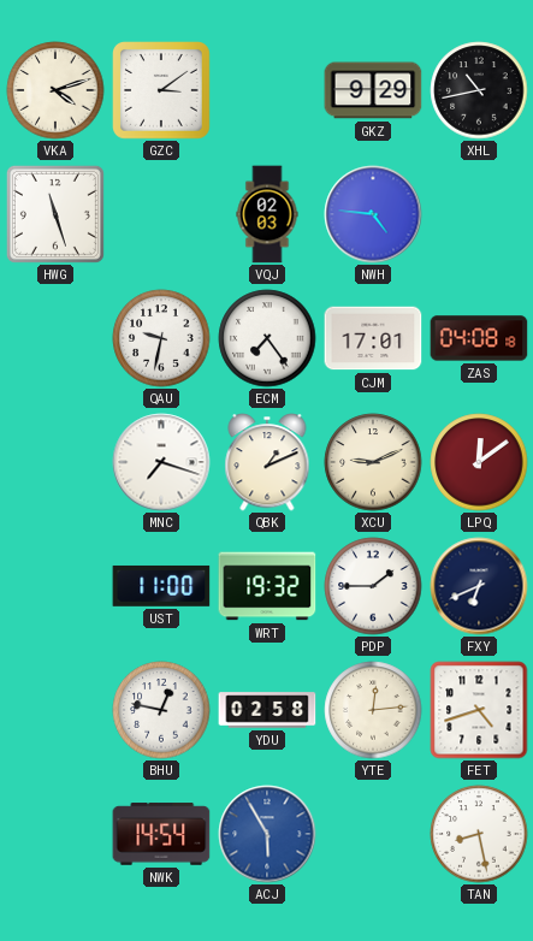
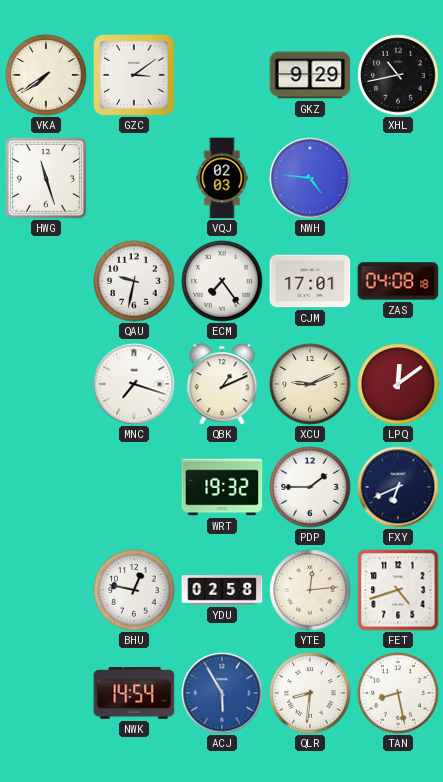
VKA: 4:12 -> 7:39
UST: 11:00 -> none
QLR: none -> 8:31
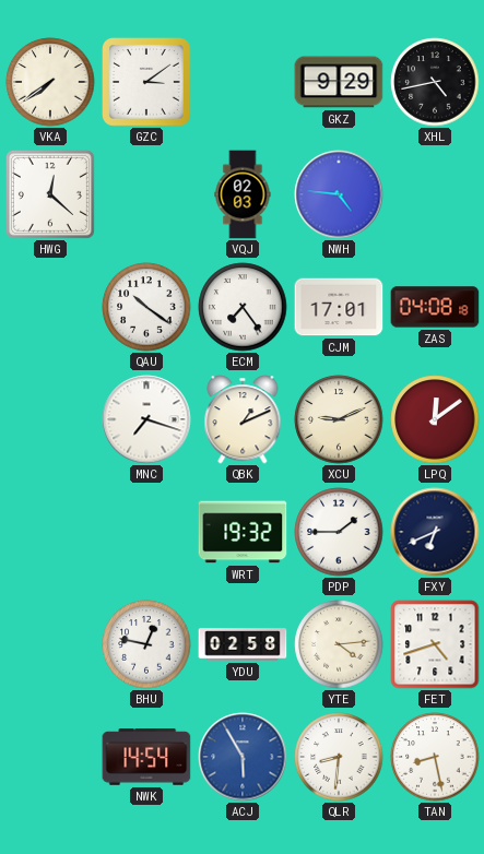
XHL: 10:43 -> 4:43
HWG: 11:27 -> 12:22
QAU: 9:32 -> 10:21
YTE: 12:14 -> 4:14
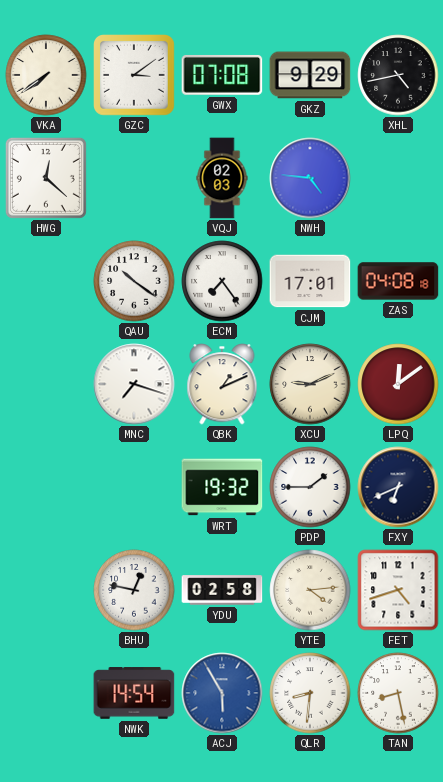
GWX: none -> 07:08
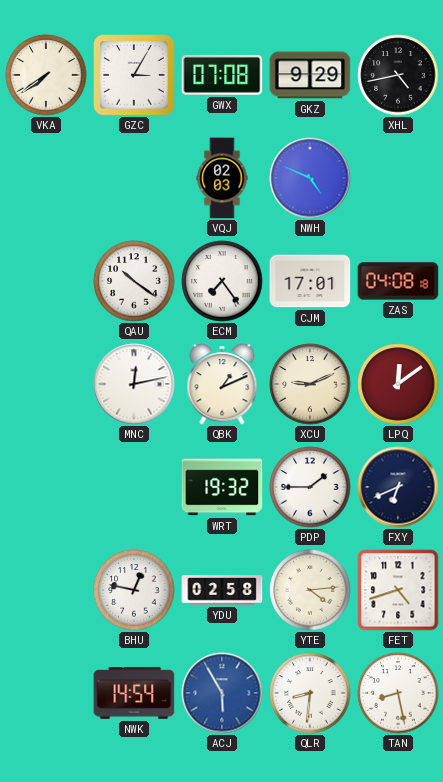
GZC: 3:09 -> 3:05
HWG: 12:22 -> none
NWH: 4:46 -> 4:49
MNC: 7:18 -> 12:13
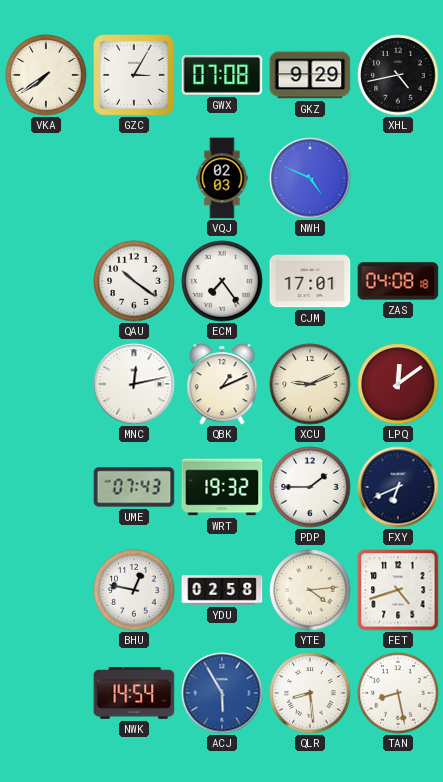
UME: none -> 07:43
QLR: 8:31 -> 8:29
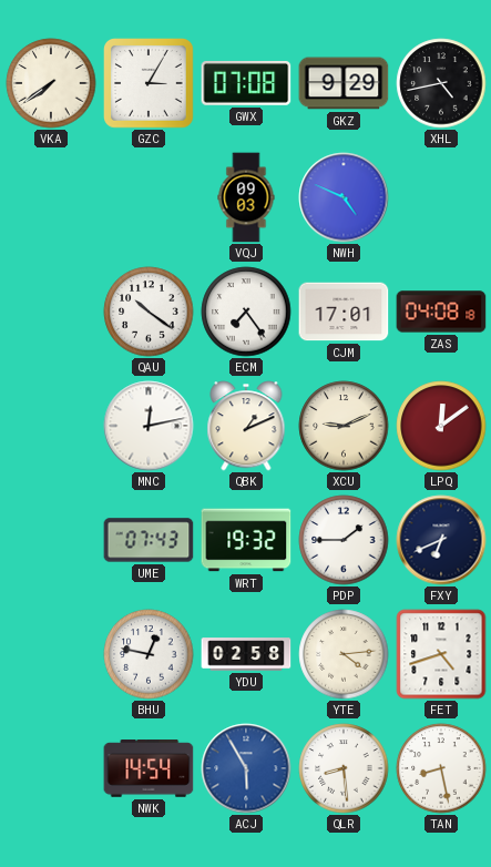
VQJ: 02:03 -> 09:03
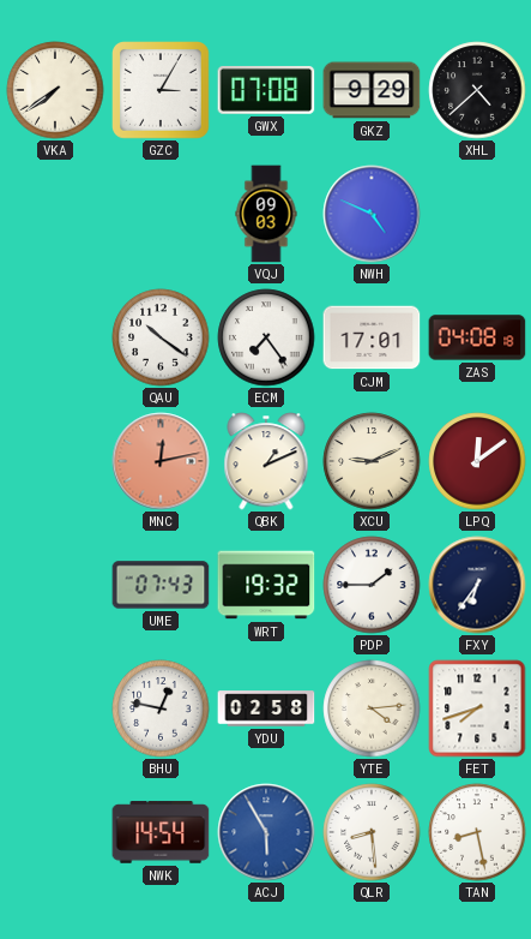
XHL: 4:43 -> 4:38
MNC dial: white -> salmon
FXY: 6:41 -> 6:36
FET: 4:42 -> 7:42
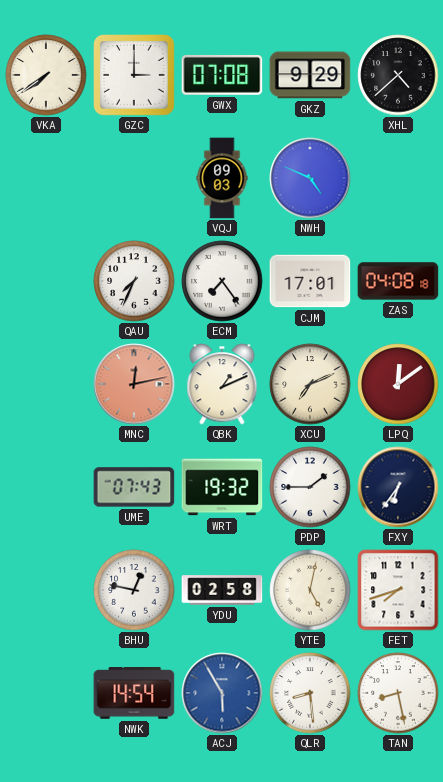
GZC: 3:05 -> 3:00
QAU: 10:21 -> 7:34
XCU: 9:11 -> 7:11
YTE: 4:14 -> 5:02
